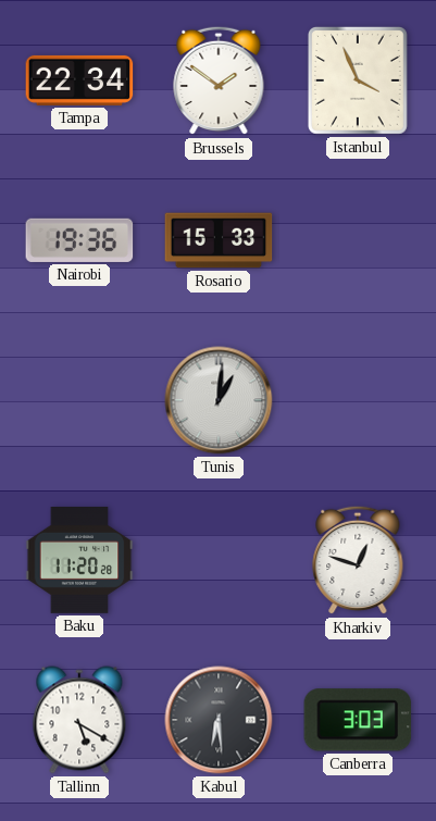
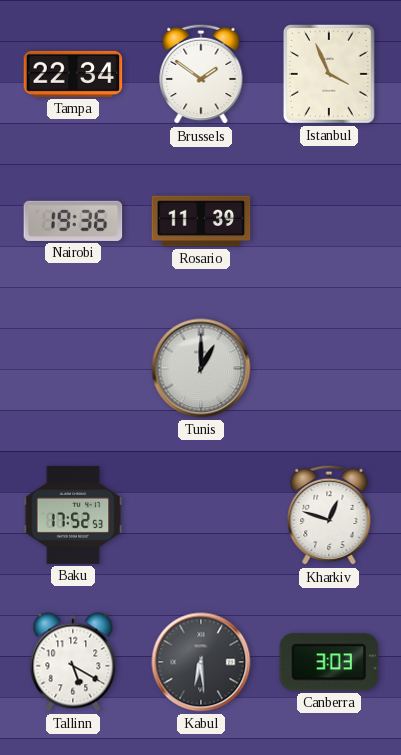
Rosario: 15:33 -> 11:39
Tunis: 1:01 -> 1:00
Baku: 11:20 -> 17:52
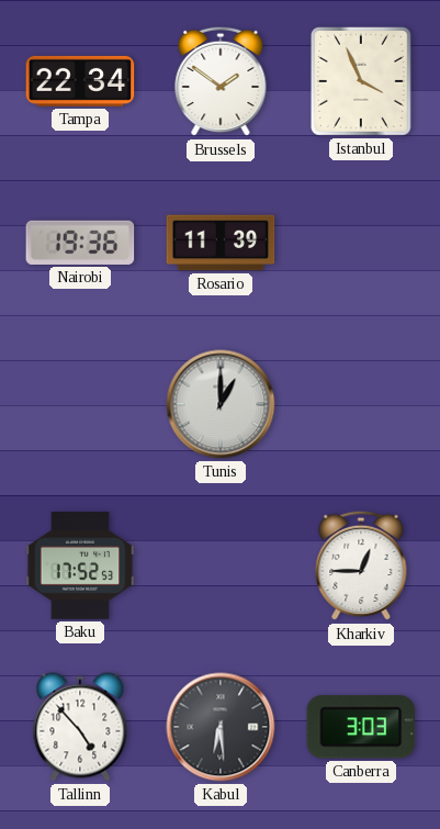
Kharkiv: 12:48 -> 12:45
Tallinn: 5:20 -> 4:53
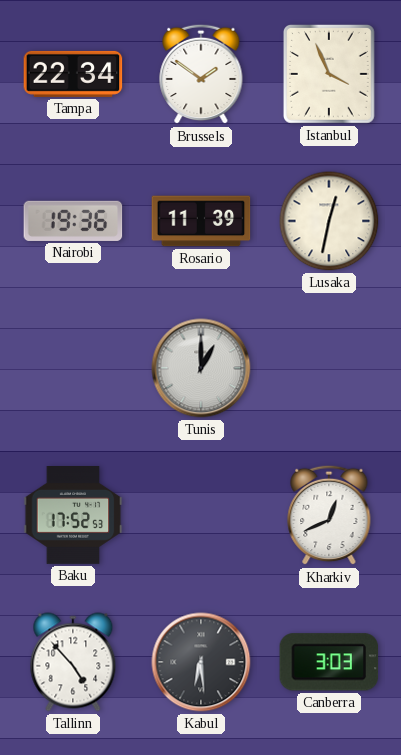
Lusaka: none -> 12:32
Kharkiv: 12:45 -> 12:41
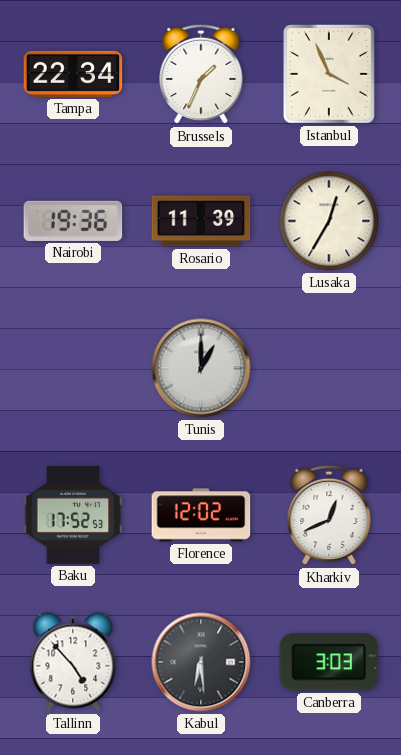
Brussels: 1:51 -> 1:34
Lusaka: 12:32 -> 12:35
Florence: none -> 12:02
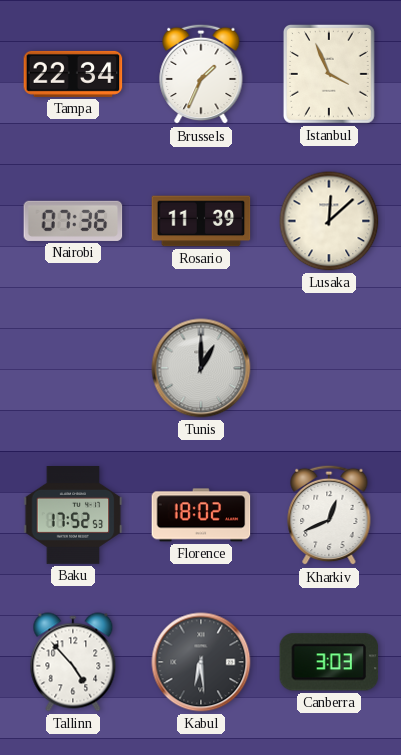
Nairobi: 19:36 -> 07:36
Lusaka: 12:35 -> 12:08
Florence: 12:02 -> 18:02
